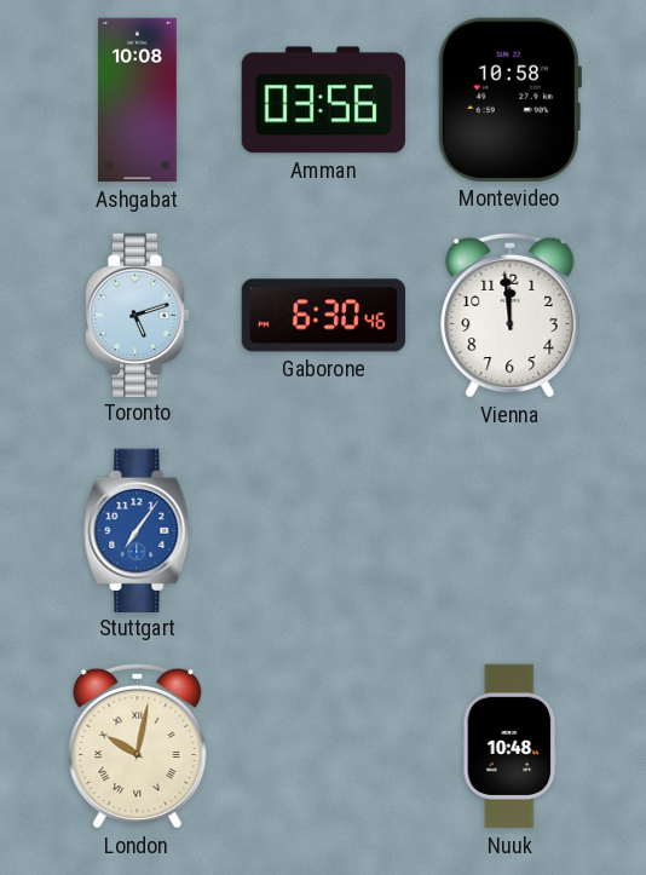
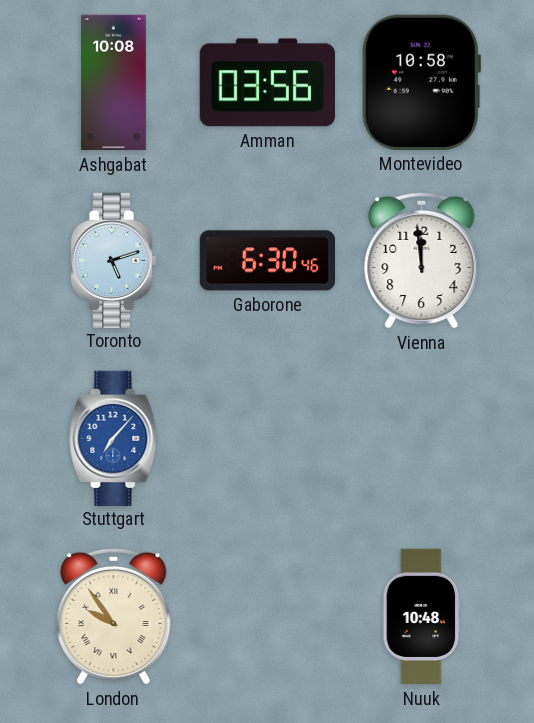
Stuttgart: 7:06 -> 7:07
London: 10:02 -> 9:54
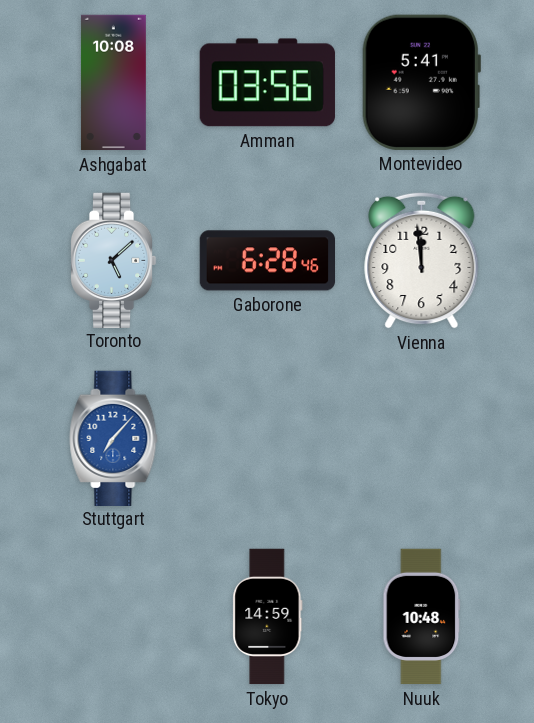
Montevideo: 10:58 -> 5:41
Toronto: 5:12 -> 5:08
Gaborone: 6:30 -> 6:28
London: 9:54 -> none
Tokyo: none -> 14:59
